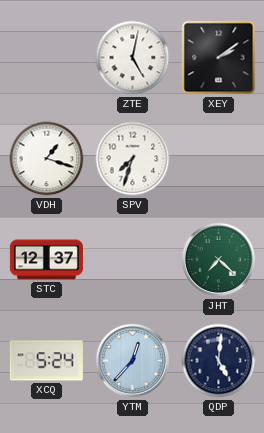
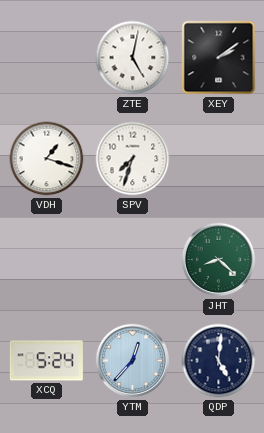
STC: 12:37 -> none
JHT: 7:22 -> 8:22
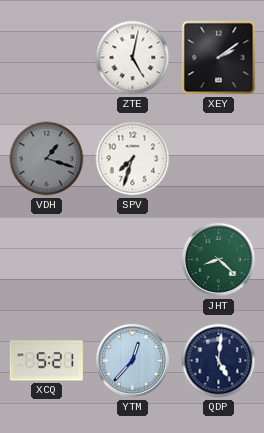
VDH dial: white -> grey
XCQ: 5:24 -> 5:21
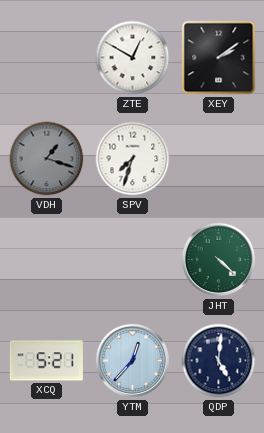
ZTE: 5:02 -> 12:50
JHT: 8:22 -> 4:22
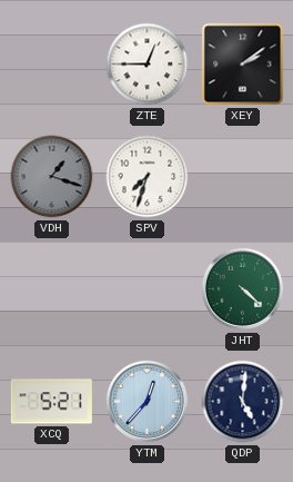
ZTE: 12:50 -> 12:45
